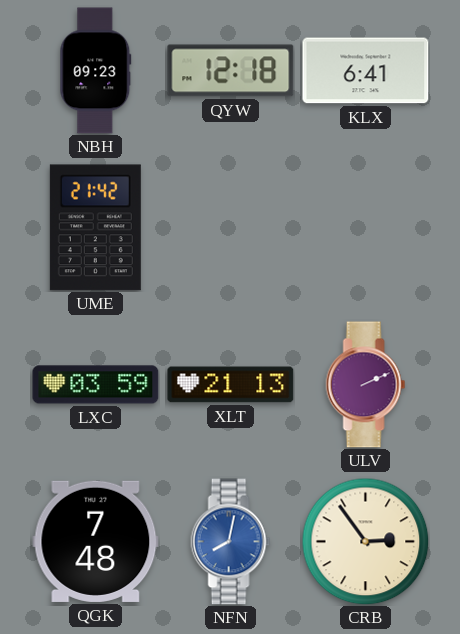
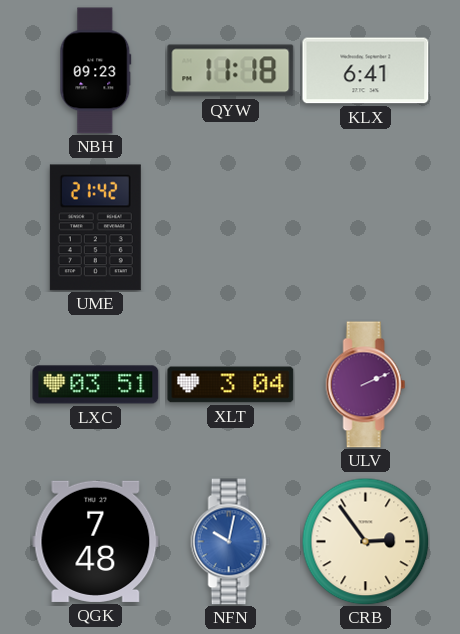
QYW: 12:18 -> 11:18
LXC: 03:59 -> 03:51
XLT: 21:13 -> 3:04
NFN: 8:02 -> 10:02
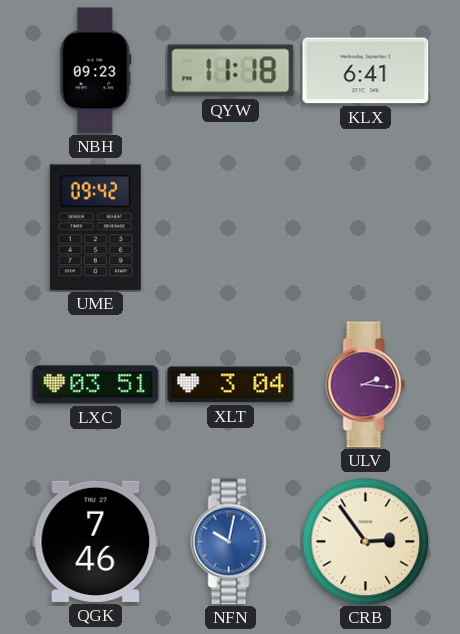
UME: 21:42 -> 09:42
ULV: 2:11 -> 2:16
QGK: 7:48 -> 7:46
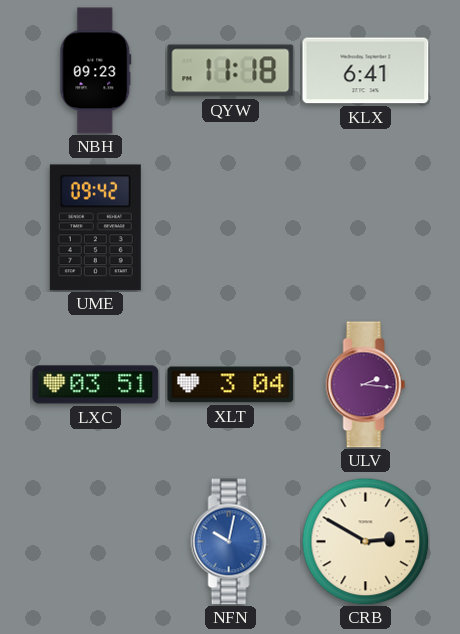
QGK: 7:46 -> none
CRB: 2:54 -> 2:50
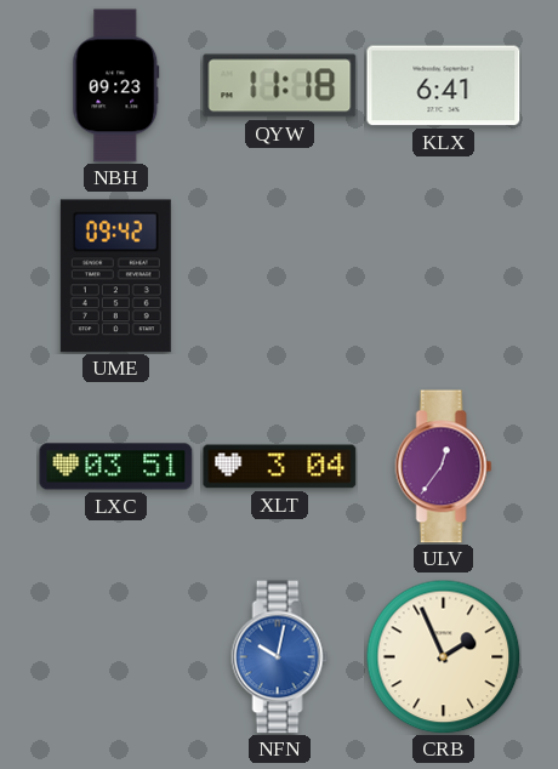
ULV: 2:16 -> 12:36
CRB: 2:50 -> 1:56
